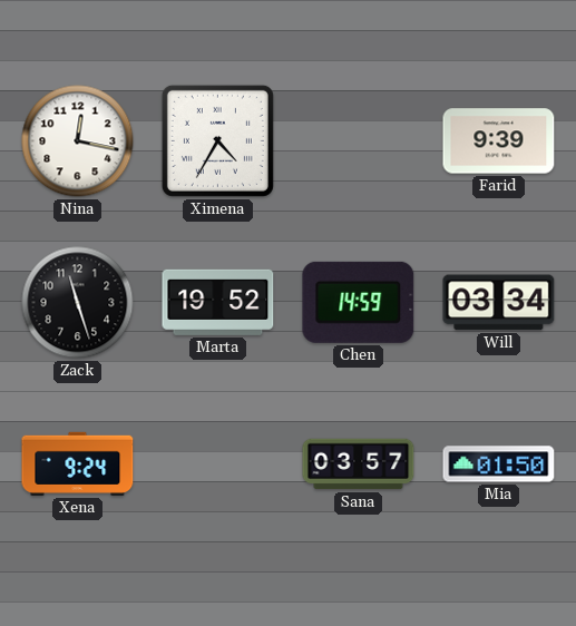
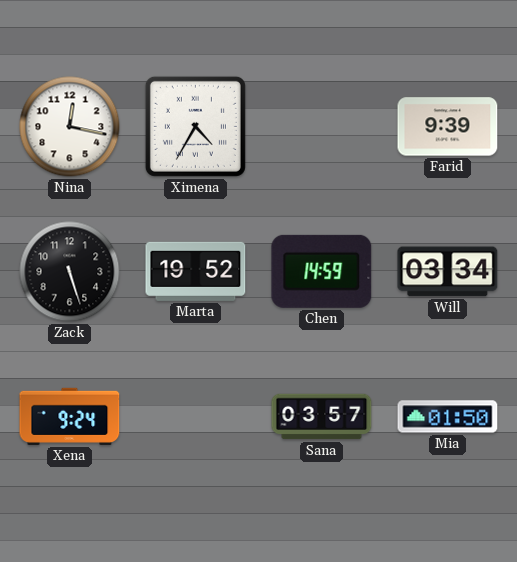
Zack: 11:27 -> 5:27
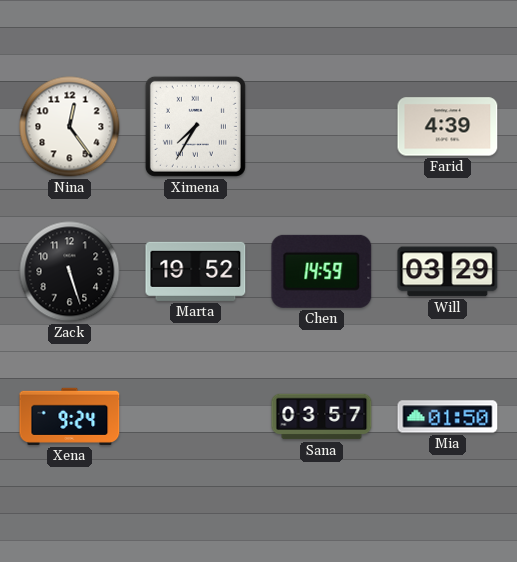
Nina: 12:17 -> 12:24
Ximena: 4:35 -> 7:35
Farid: 9:39 -> 4:39
Will: 03:34 -> 03:29
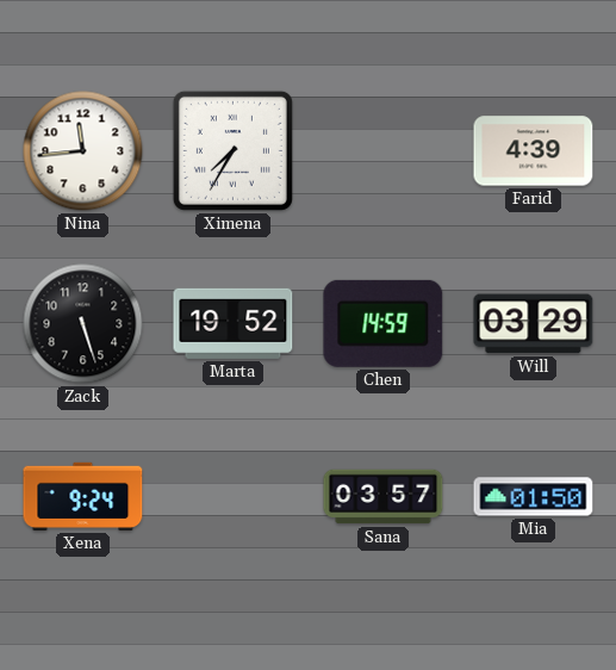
Nina: 12:24 -> 11:44
